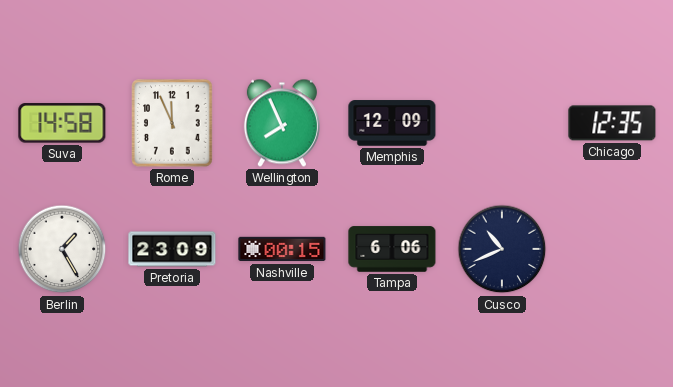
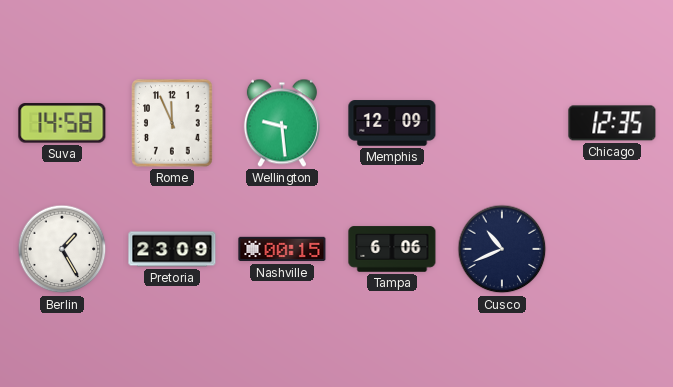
Wellington: 7:56 -> 9:29
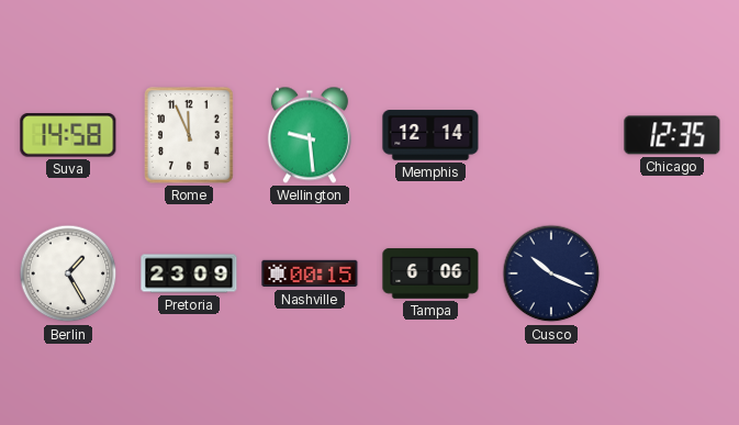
Memphis: 12:09 -> 12:14
Cusco: 10:41 -> 10:19
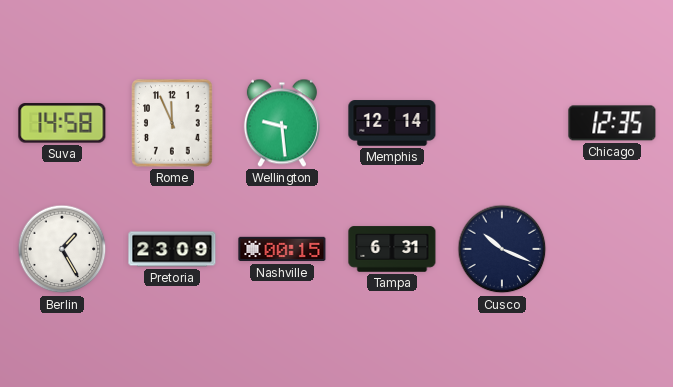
Tampa: 6:06 -> 6:31
